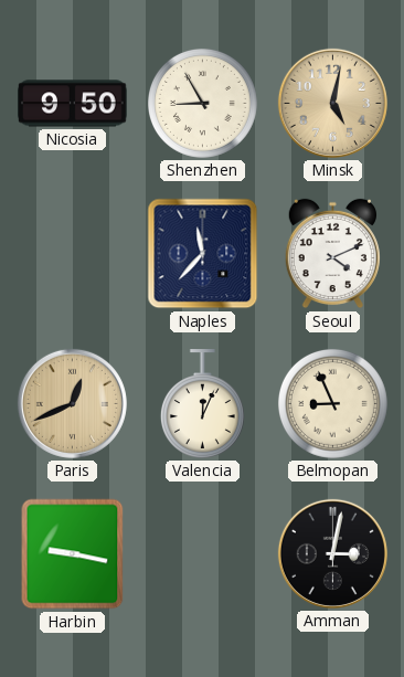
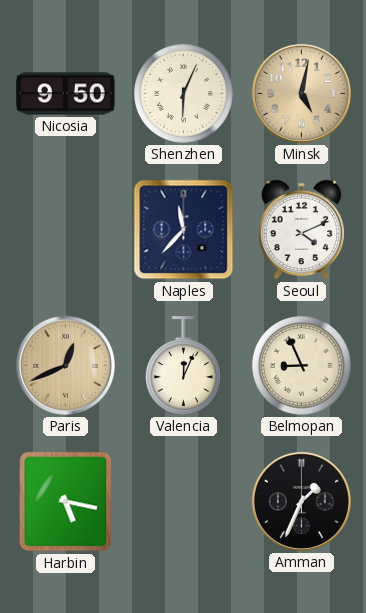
Shenzhen: 8:55 -> 6:04
Harbin: 9:17 -> 5:17
Amman: 3:02 -> 1:34
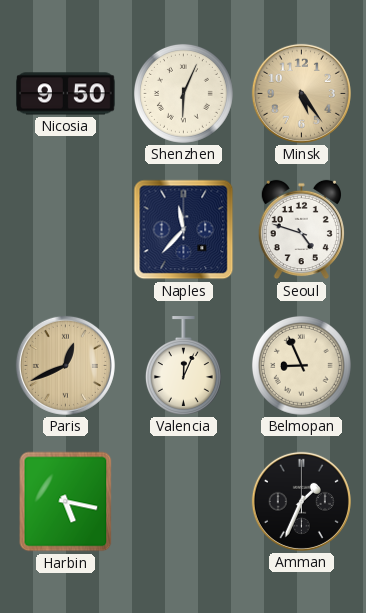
Minsk: 5:02 -> 5:24
Seoul: 4:11 -> 4:48
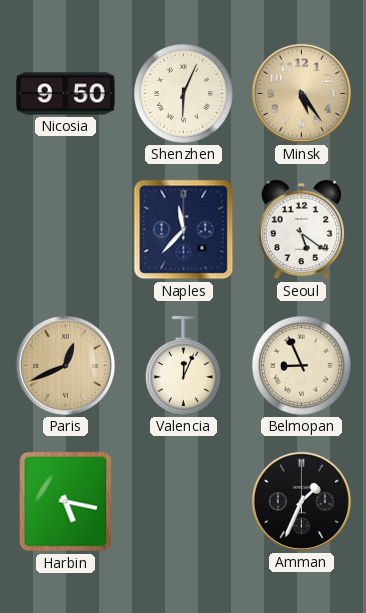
Seoul: 4:48 -> 5:21
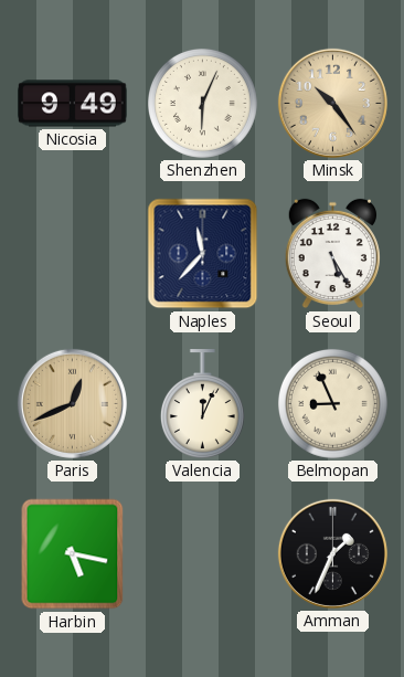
Nicosia: 9:50 -> 9:49
Minsk: 5:24 -> 10:24
Seoul: 5:21 -> 5:25
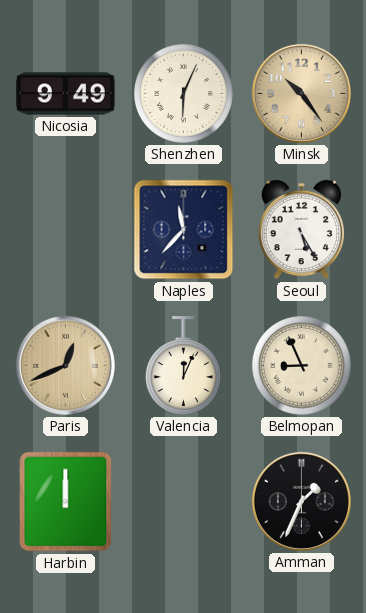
Harbin: 5:17 -> 12:00
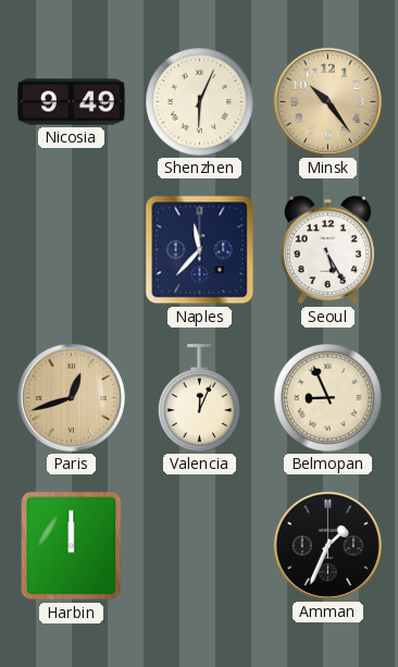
Paris: 12:41 -> 12:42
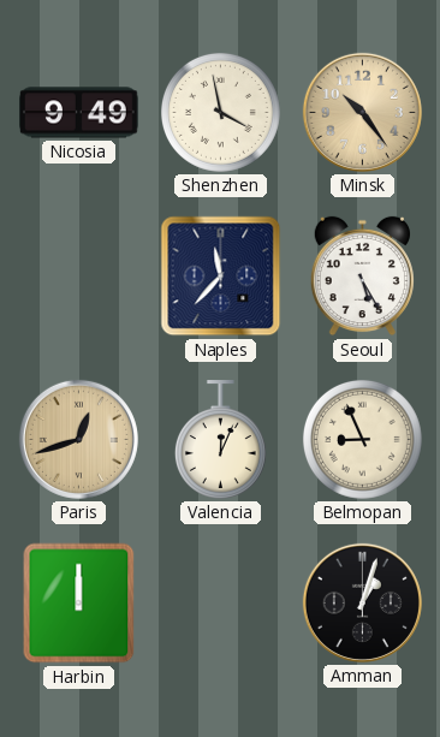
Shenzhen: 6:04 -> 3:58
Amman: 1:34 -> 1:03
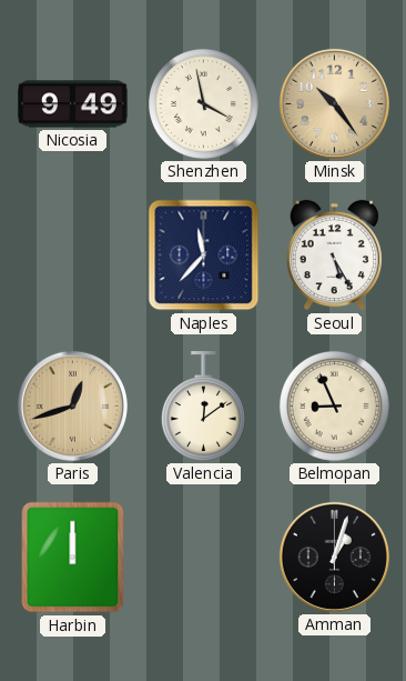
Valencia: 12:04 -> 12:09
